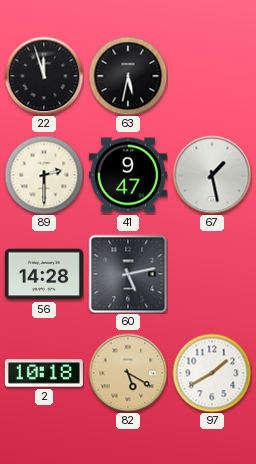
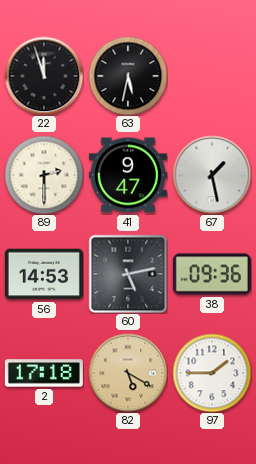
56: 14:28 -> 14:53
38: none -> 09:36
2: 10:18 -> 17:18
97: 1:40 -> 1:45
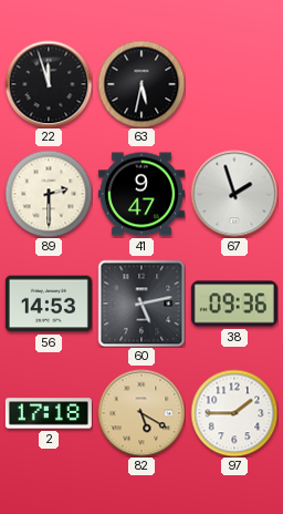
67: 1:28 -> 1:57
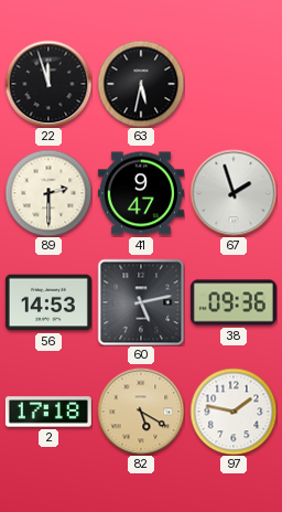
97: 1:45 -> 1:47
